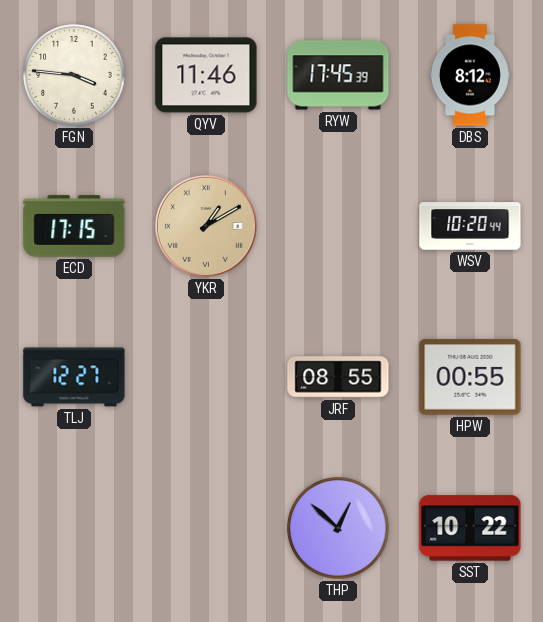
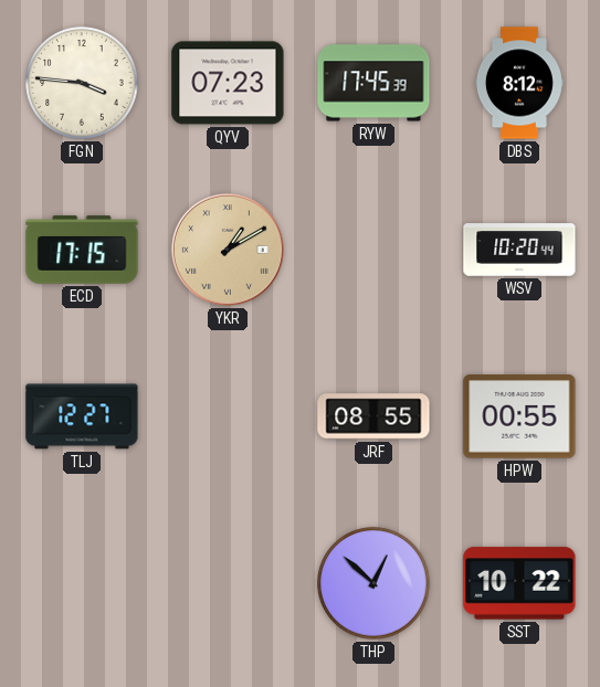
QYV: 11:46 -> 07:23
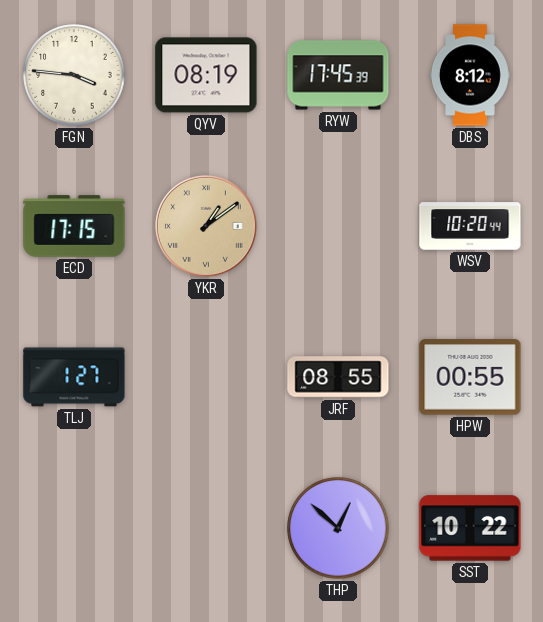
QYV: 07:23 -> 08:19
YKR: 1:10 -> 1:09
TLJ: 12:27 -> 1:27
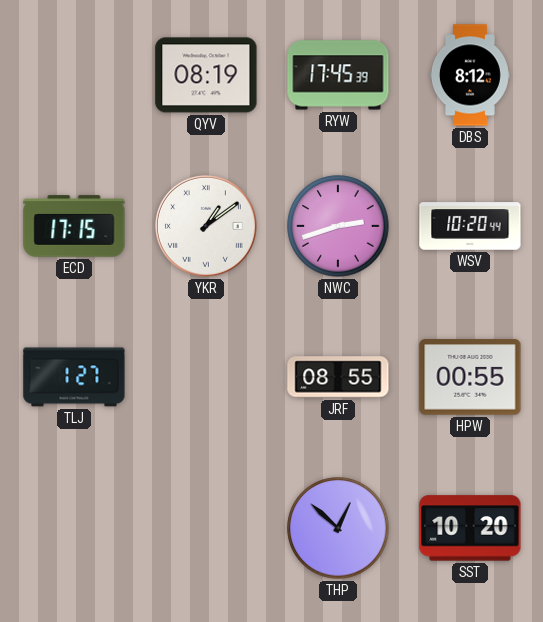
FGN: 3:46 -> none
YKR dial: champagne -> white
NWC: none -> 2:42
SST: 10:22 -> 10:20
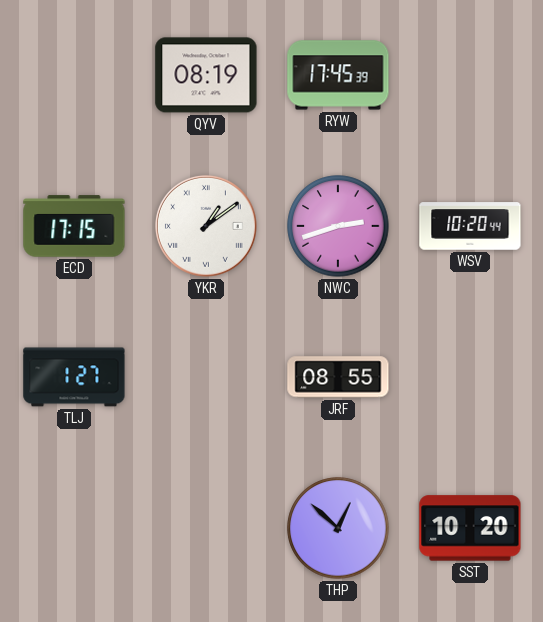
DBS: 8:12 -> none
HPW: 00:55 -> none
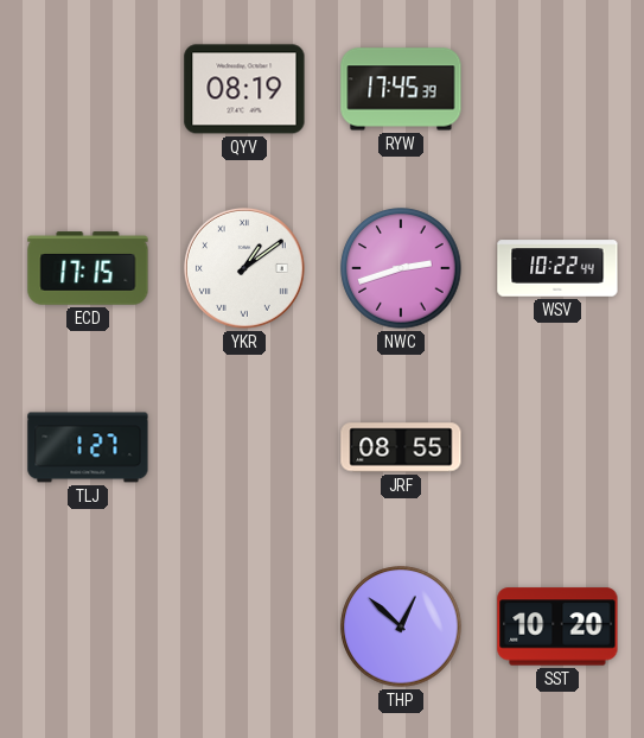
WSV: 10:20 -> 10:22
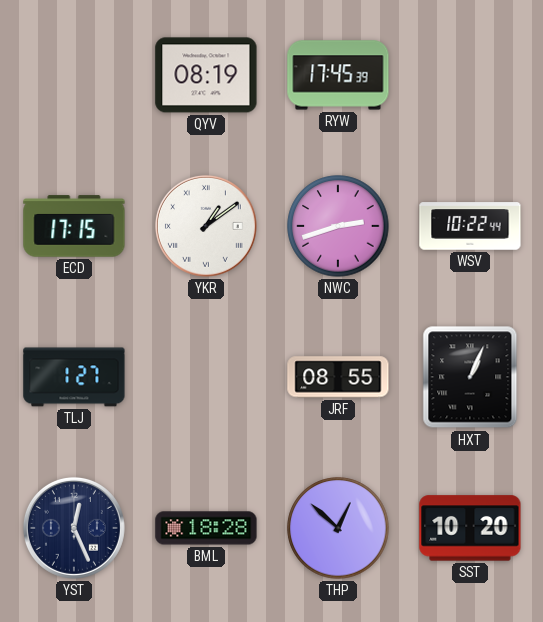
HXT: none -> 1:04
YST: none -> 12:26
BML: none -> 18:28
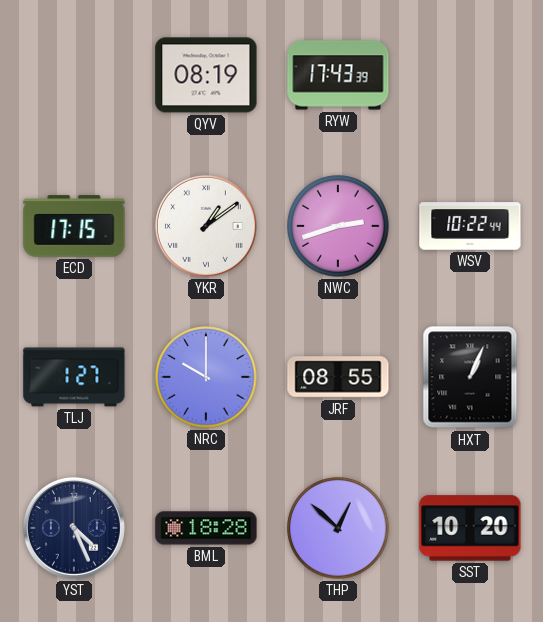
RYW: 17:45 -> 17:43
NRC: none -> 10:00
YST: 12:26 -> 4:26
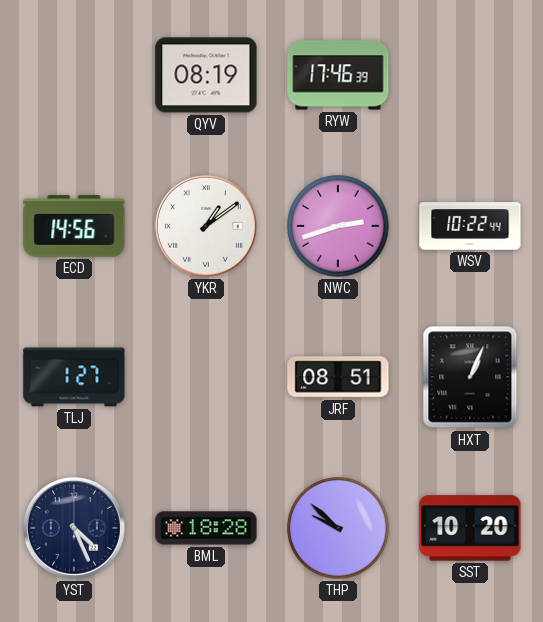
RYW: 17:43 -> 17:46
ECD: 17:15 -> 14:56
NRC: 10:00 -> none
JRF: 08:55 -> 08:51
THP: 12:52 -> 9:52
